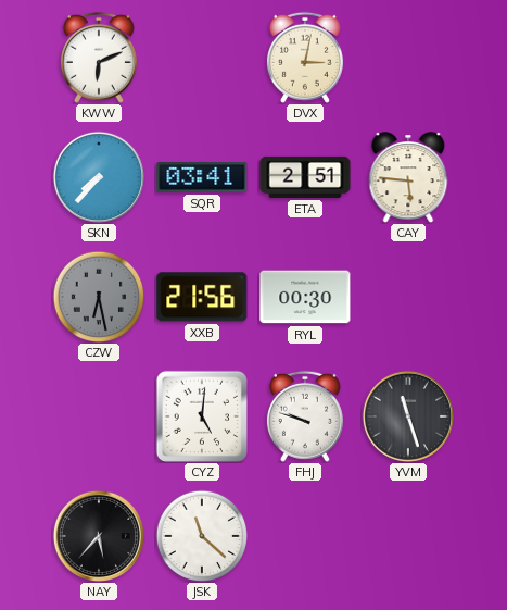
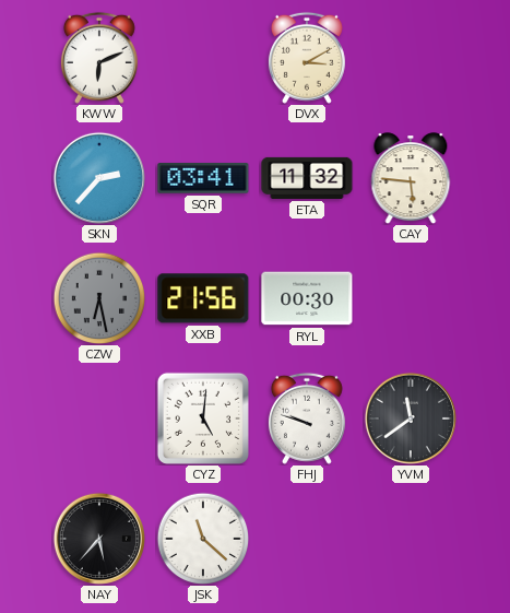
DVX: 3:02 -> 3:10
SKN: 7:37 -> 2:37
ETA: 2:51 -> 11:32
YVM: 11:27 -> 11:39
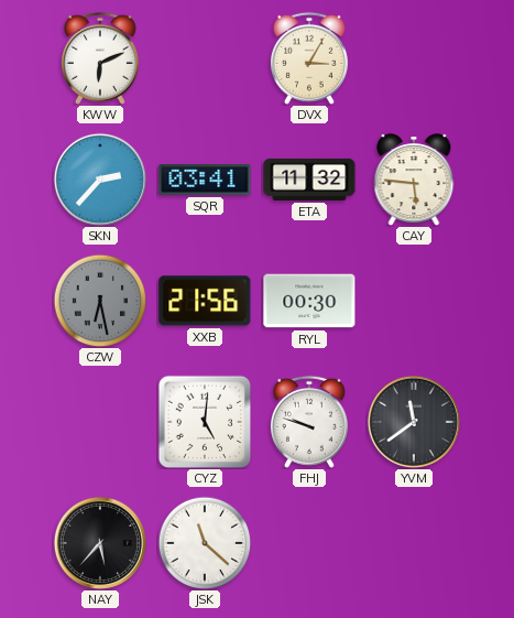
DVX: 3:10 -> 3:05
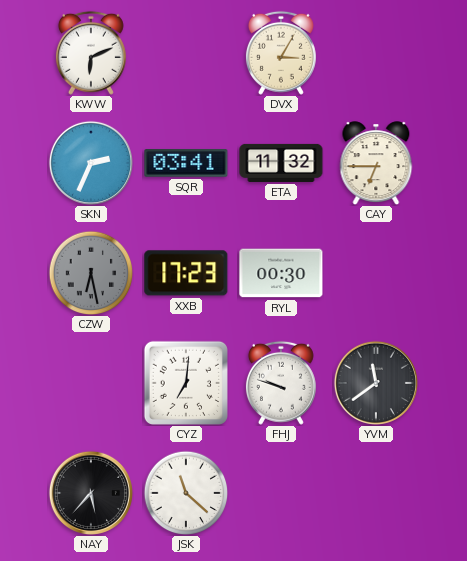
SKN: 2:37 -> 2:34
CAY: 5:46 -> 6:45
XXB: 21:56 -> 17:23
CYZ: 5:01 -> 7:01
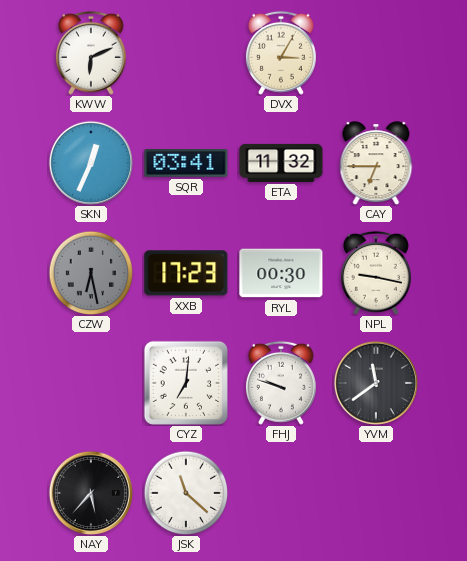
SKN: 2:34 -> 12:34
NPL: none -> 9:17
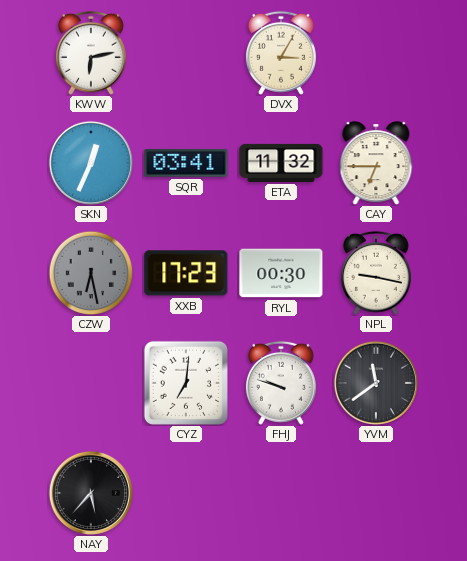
KWW: 6:11 -> 6:13
JSK: 11:22 -> none
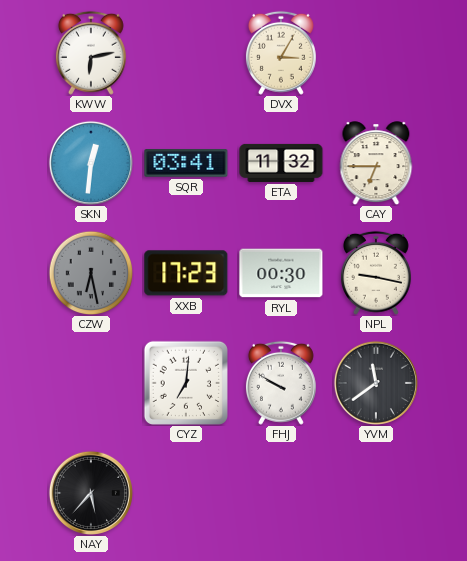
SKN: 12:34 -> 12:31
FHJ: 9:48 -> 9:50
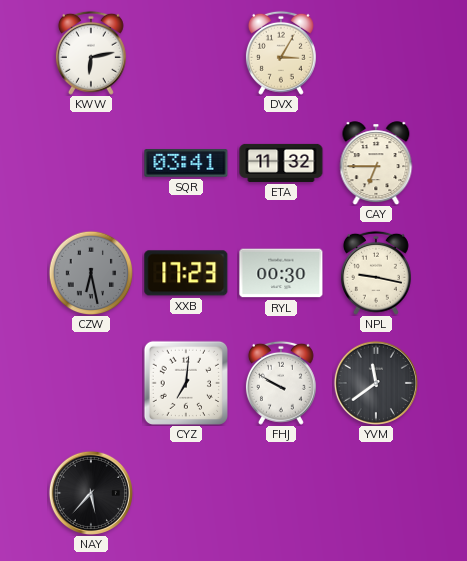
SKN: 12:31 -> none
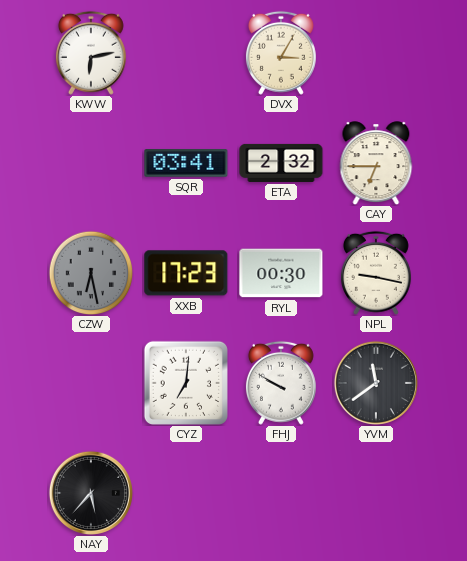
ETA: 11:32 -> 2:32
